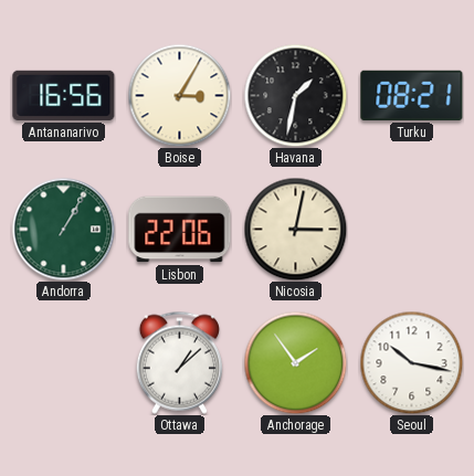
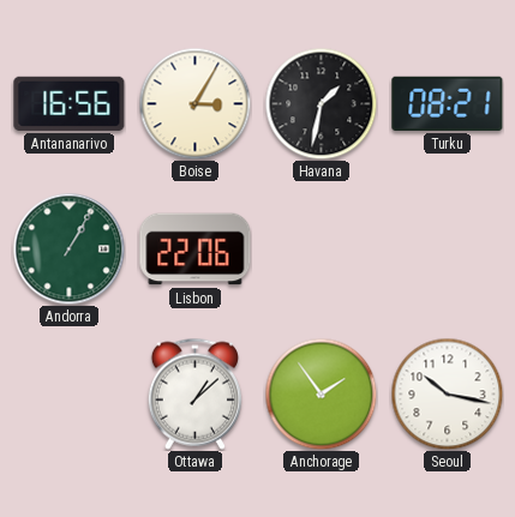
Nicosia: 3:02 -> none
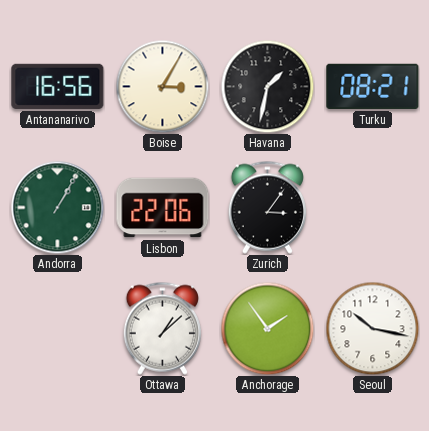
Zurich: none -> 3:06
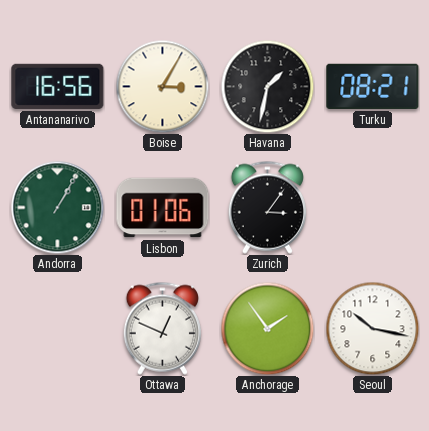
Lisbon: 22:06 -> 01:06
Ottawa: 1:08 -> 12:49
